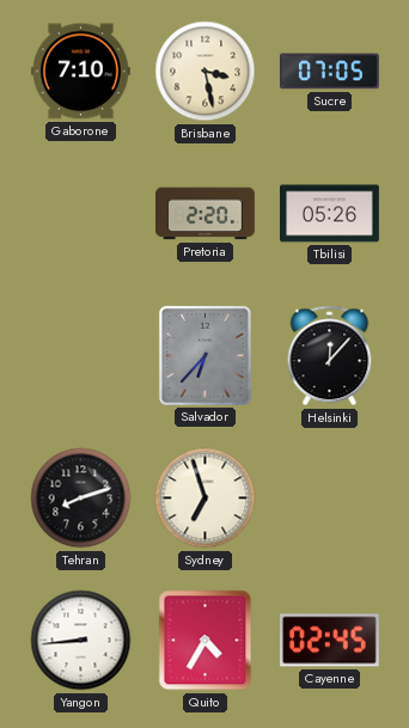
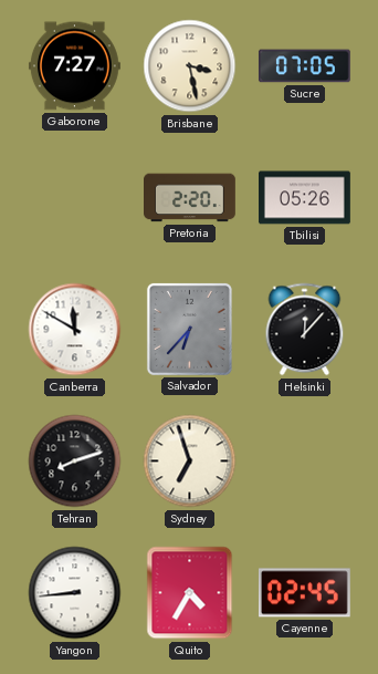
Gaborone: 7:10 -> 7:27
Canberra: none -> 11:50
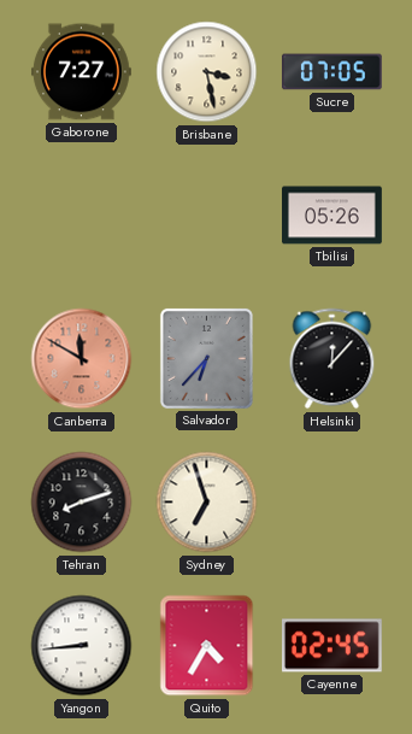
Pretoria: 2:20 -> none
Canberra dial: white -> salmon
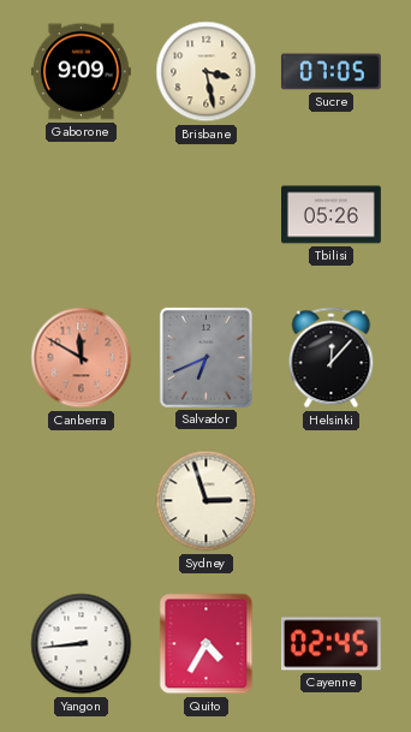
Gaborone: 7:27 -> 9:09
Salvador: 6:37 -> 6:41
Tehran: 8:12 -> none
Sydney: 6:57 -> 2:57
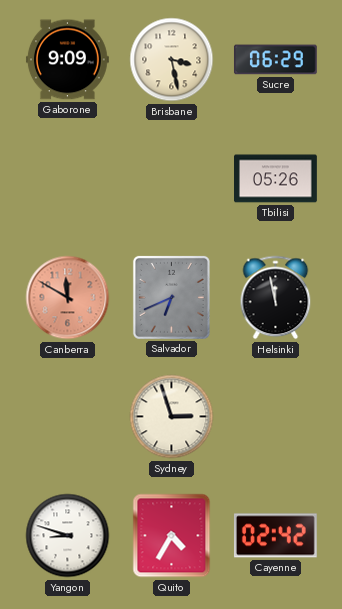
Sucre: 07:05 -> 06:29
Helsinki: 12:07 -> 11:58
Yangon: 8:44 -> 8:48
Cayenne: 02:45 -> 02:42
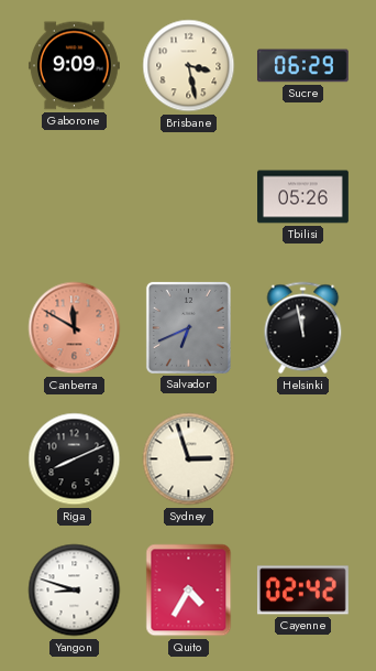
Riga: none -> 8:11
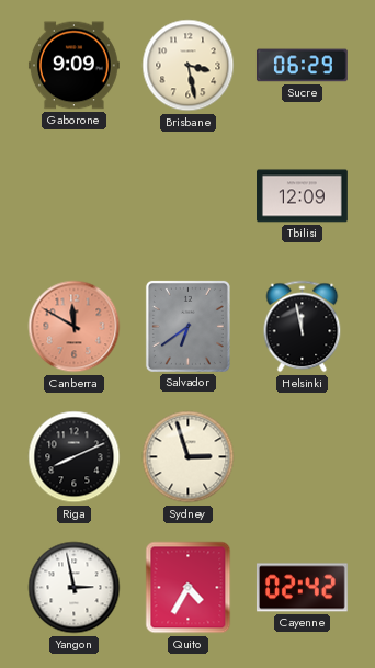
Tbilisi: 05:26 -> 12:09
Salvador: 6:41 -> 6:39
Yangon: 8:48 -> 2:58
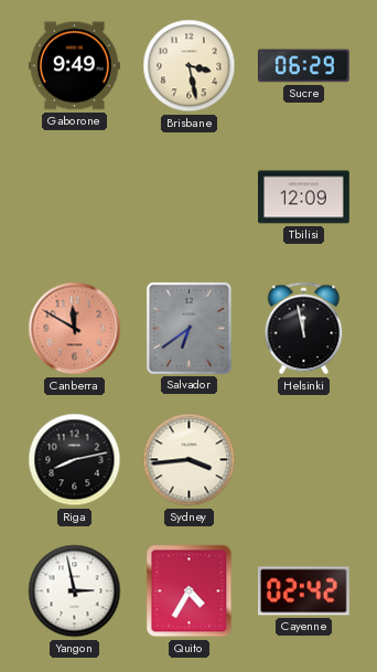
Gaborone: 9:09 -> 9:49
Riga: 8:11 -> 8:13
Sydney: 2:57 -> 3:44
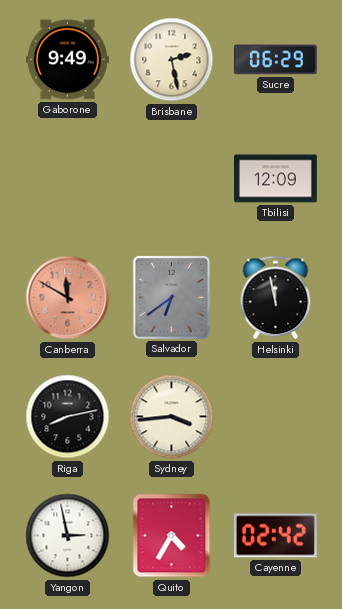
Brisbane: 3:28 -> 2:28
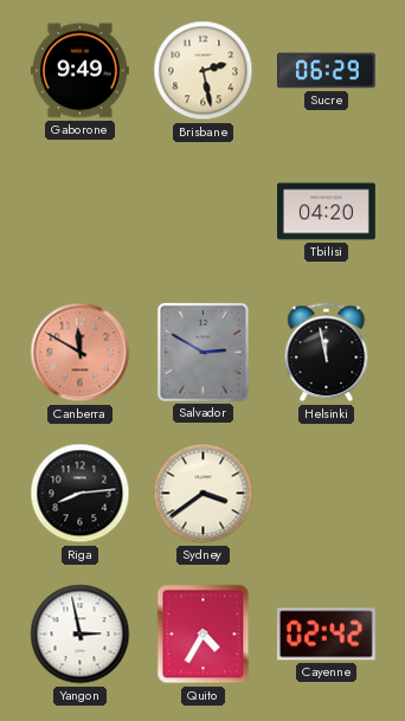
Tbilisi: 12:09 -> 04:20
Salvador: 6:39 -> 2:50
Riga: 8:13 -> 8:14
Sydney: 3:44 -> 3:39
